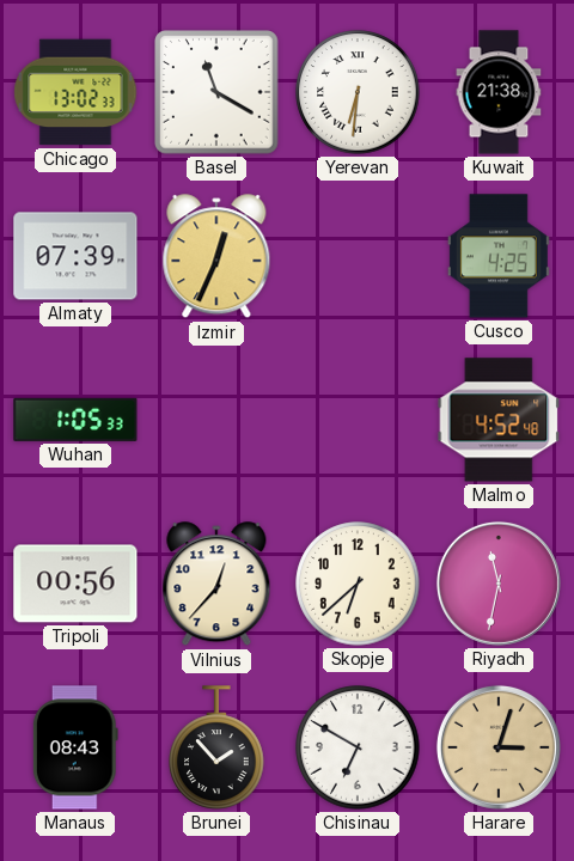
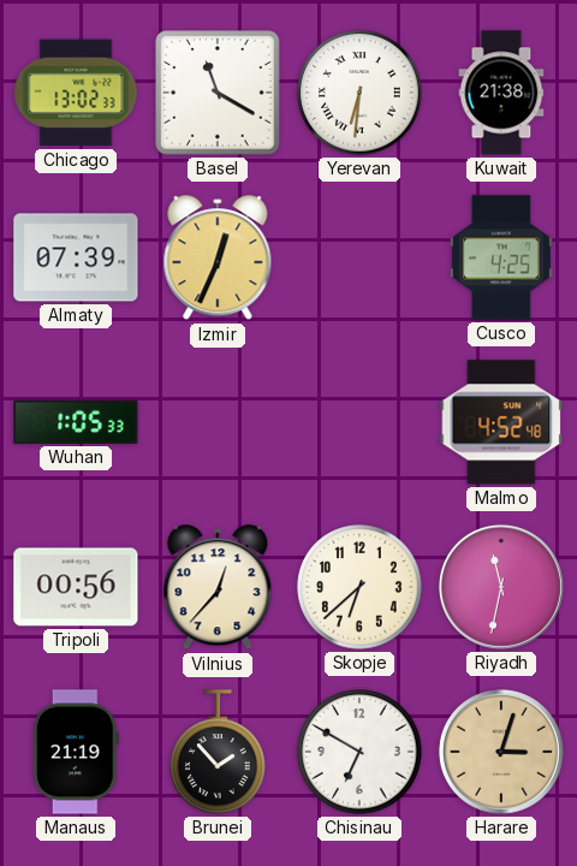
Manaus: 08:43 -> 21:19
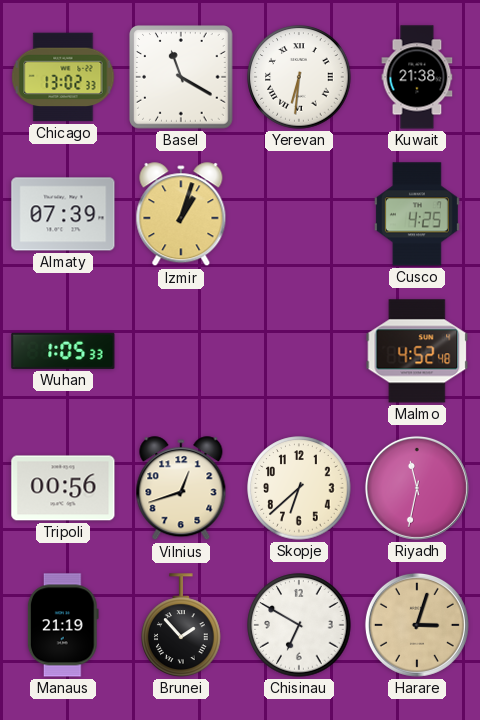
Izmir: 12:34 -> 1:03
Vilnius: 12:37 -> 12:42
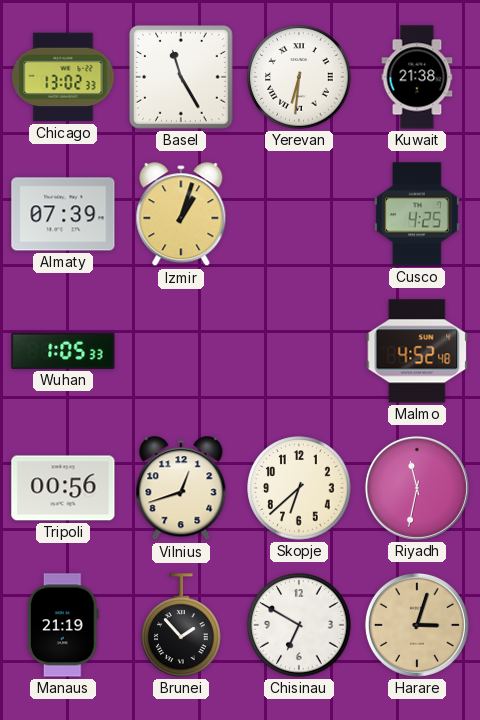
Basel: 11:20 -> 11:25
